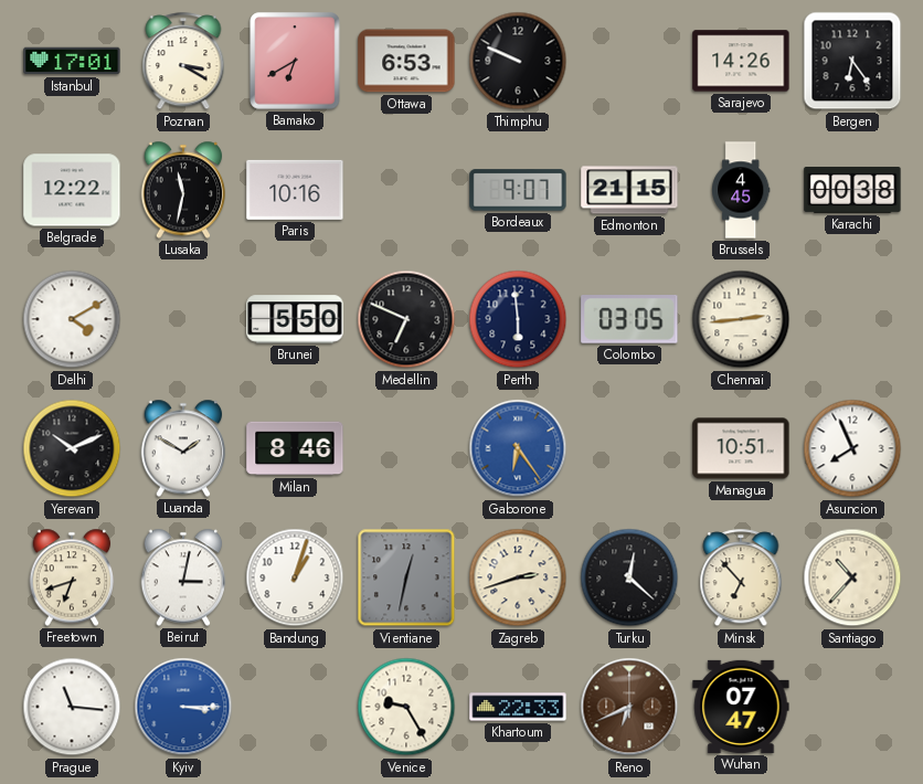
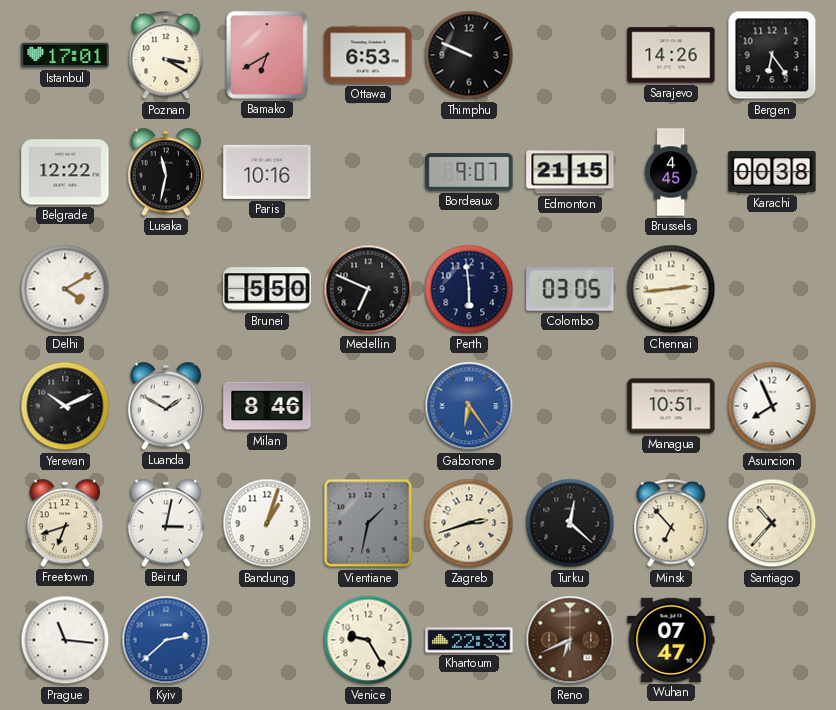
Vientiane: 12:32 -> 1:32
Kyiv: 3:15 -> 2:38
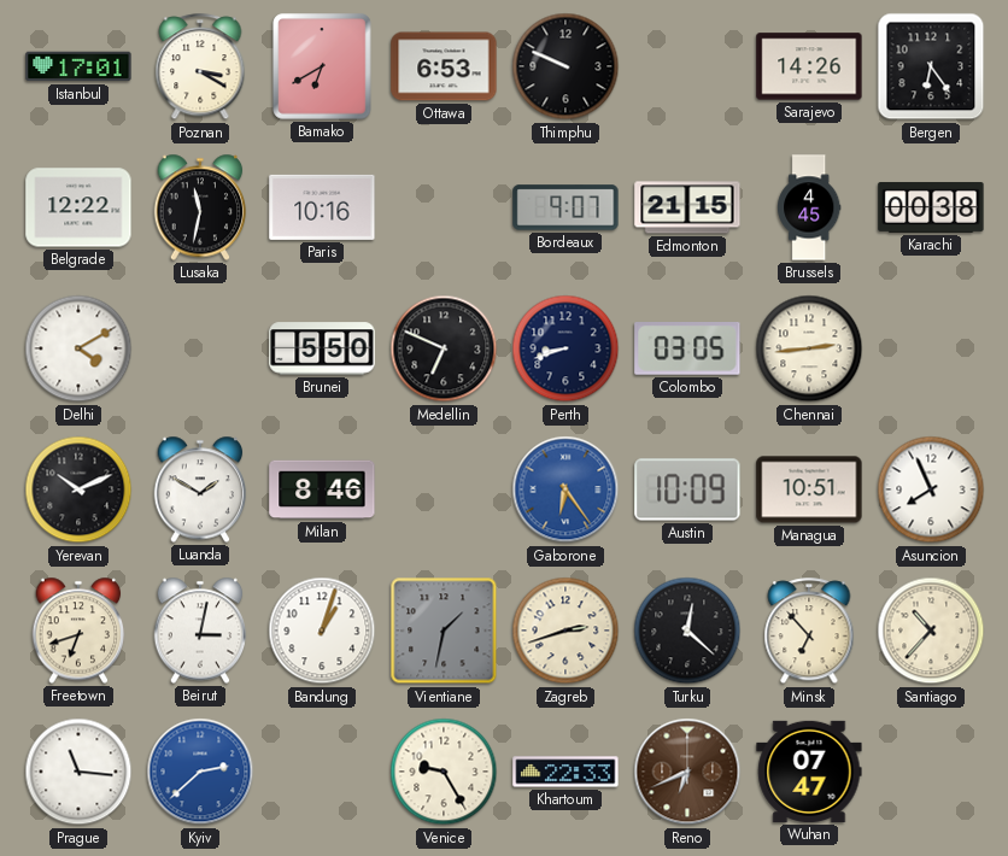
Perth: 5:59 -> 8:42
Austin: none -> 10:09
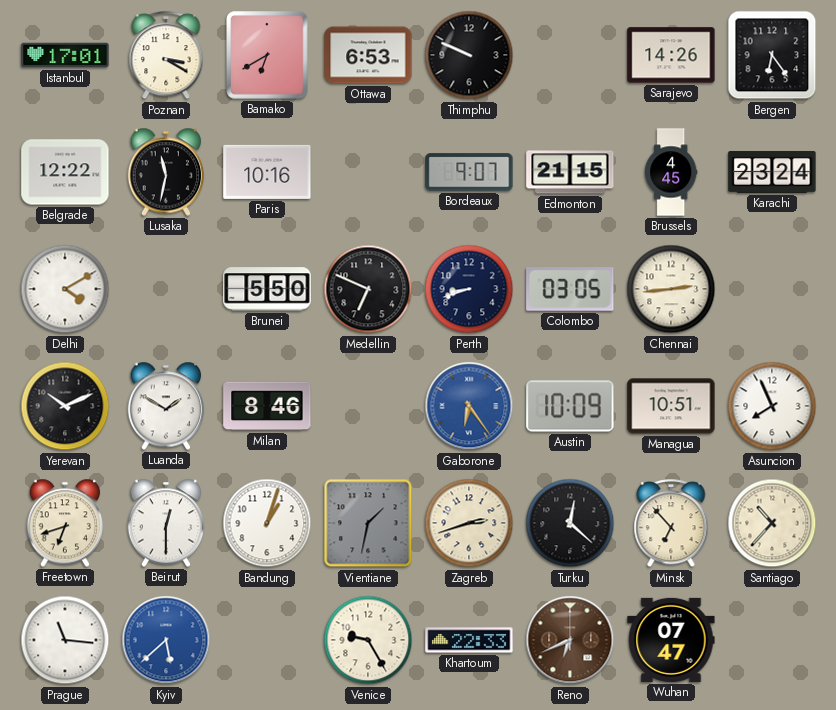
Karachi: 00:38 -> 23:24
Beirut: 3:02 -> 12:30
Kyiv: 2:38 -> 5:38
